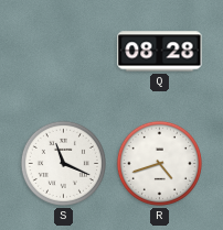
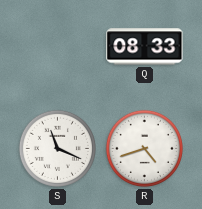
Q: 08:28 -> 08:33
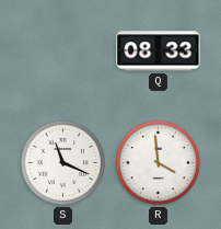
R: 4:42 -> 3:59
